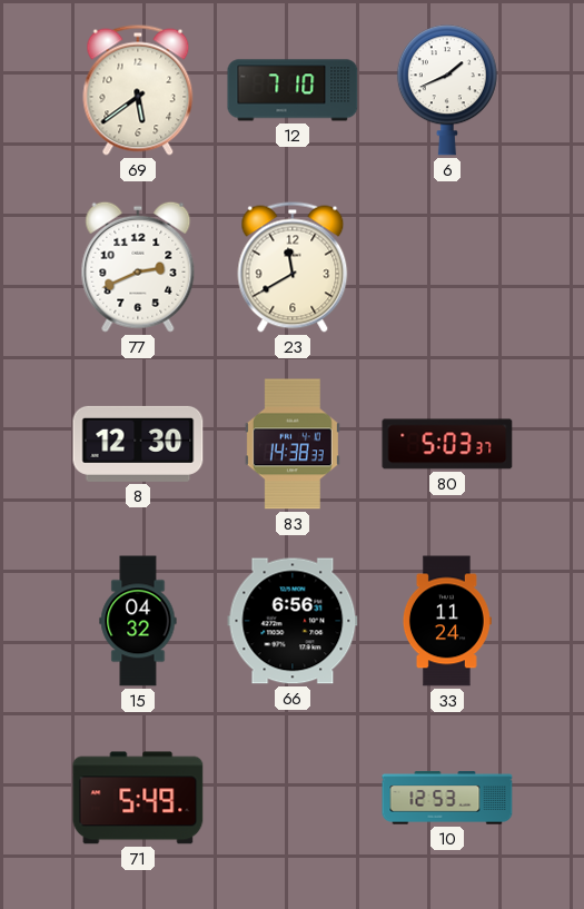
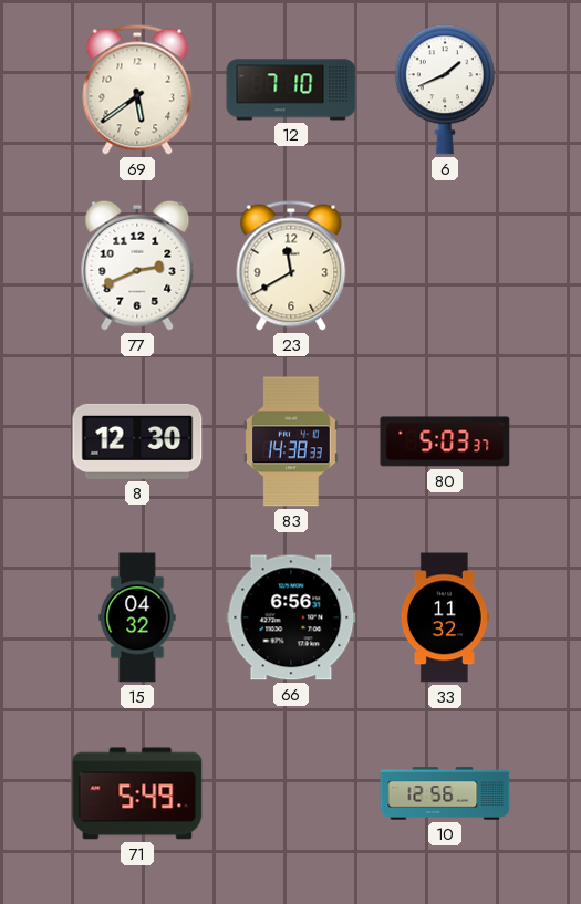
33: 11:24 -> 11:32
10: 12:53 -> 12:56
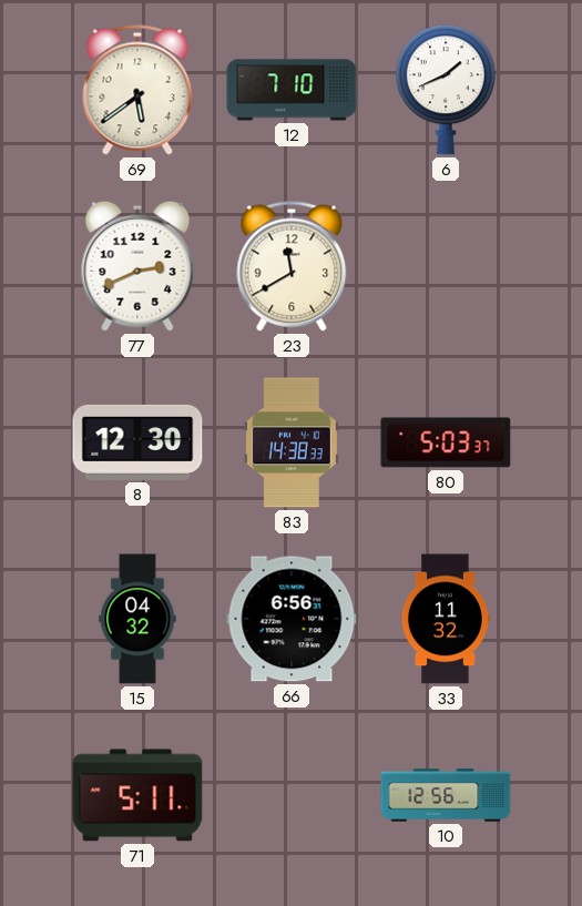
71: 5:49 -> 5:11
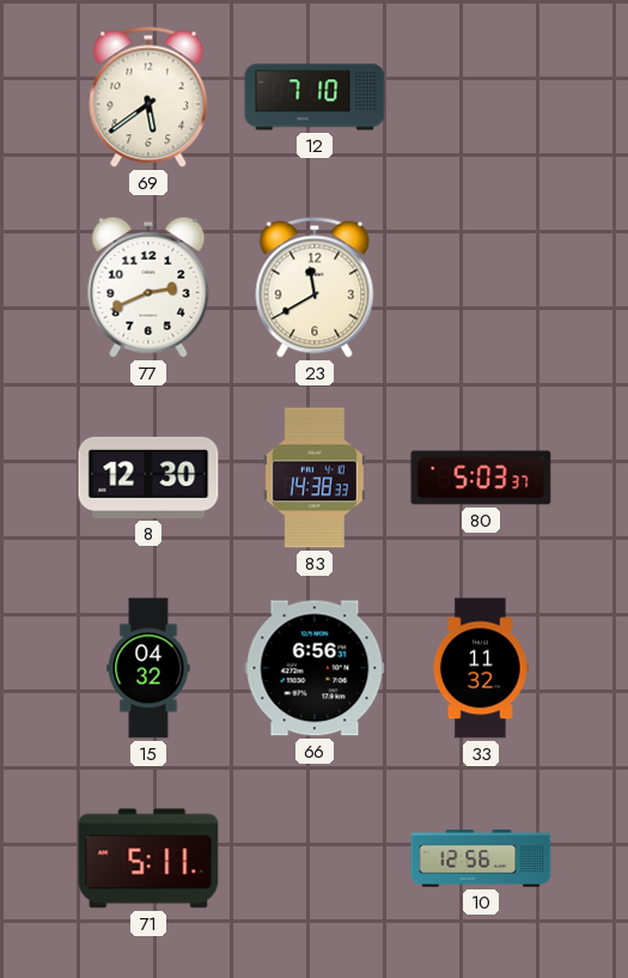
6: 1:41 -> none
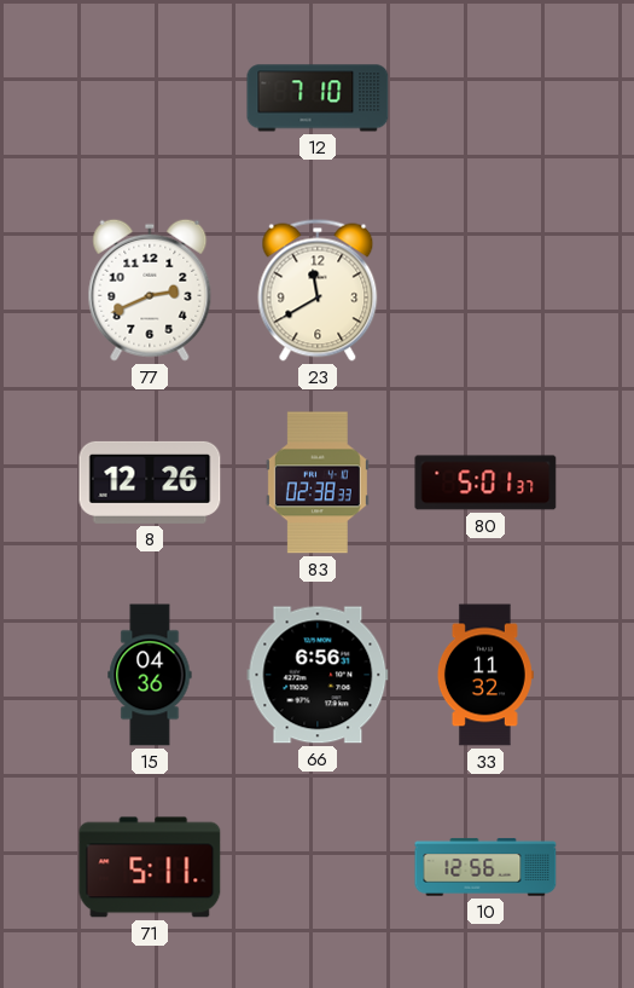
69: 5:39 -> none
8: 12:30 -> 12:26
83: 14:38 -> 02:38
80: 5:03 -> 5:01
15: 04:32 -> 04:36
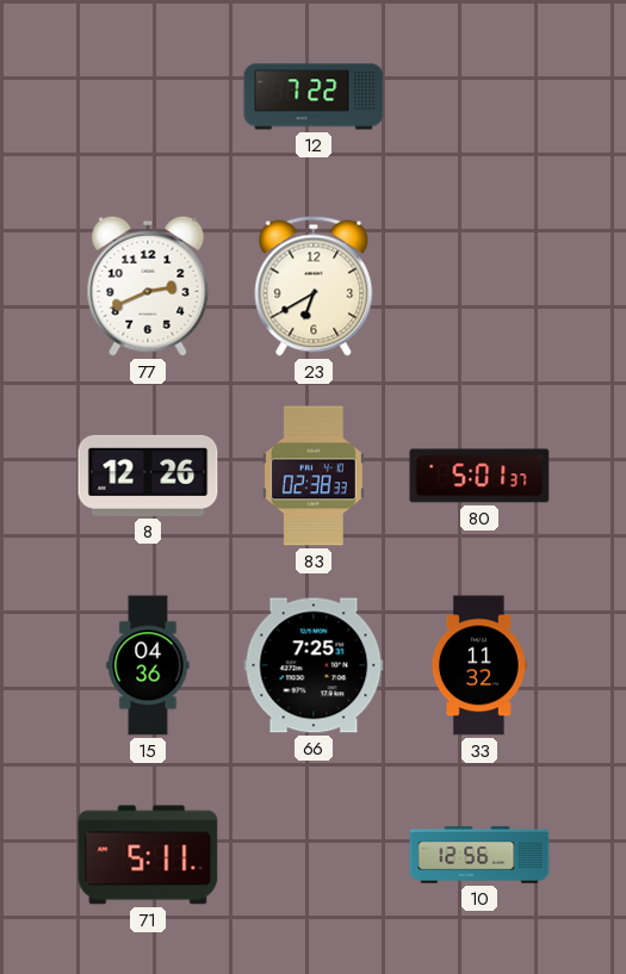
12: 7:10 -> 7:22
23: 11:40 -> 6:40
66: 6:56 -> 7:25
